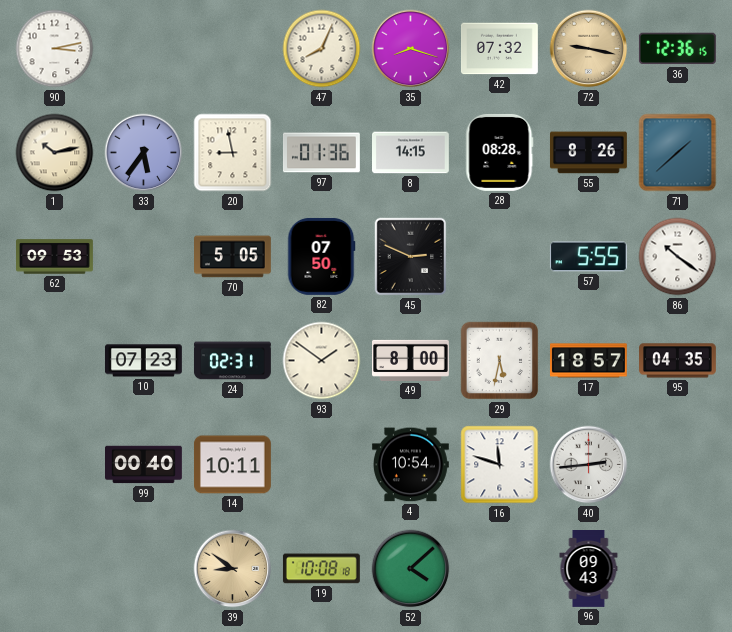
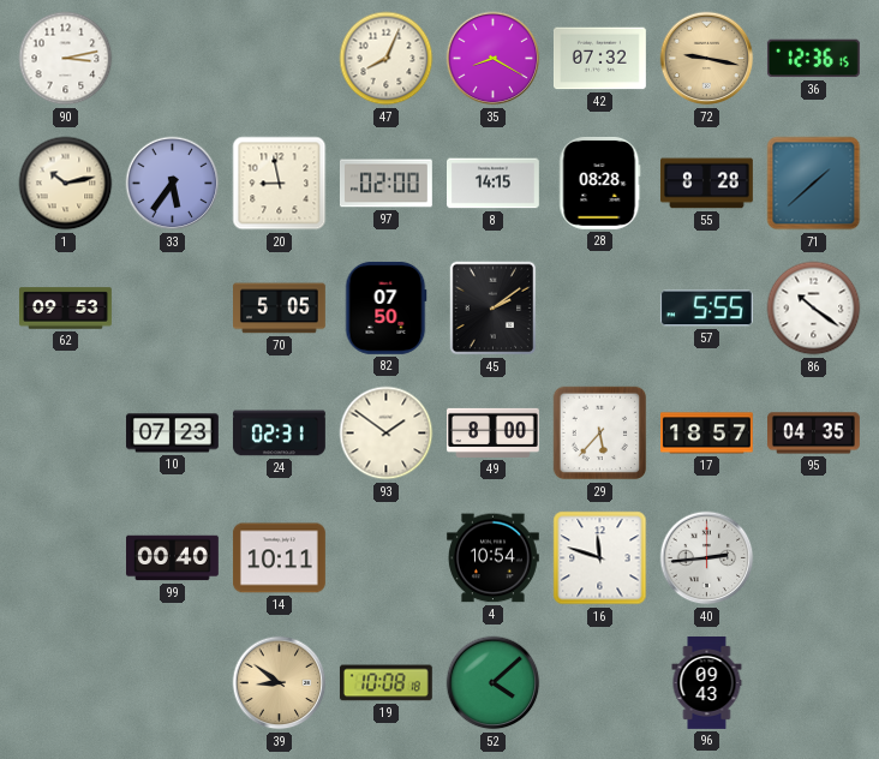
35: 8:18 -> 8:20
97: 01:36 -> 02:00
55: 8:26 -> 8:28
45: 2:49 -> 2:09
29: 5:32 -> 5:37
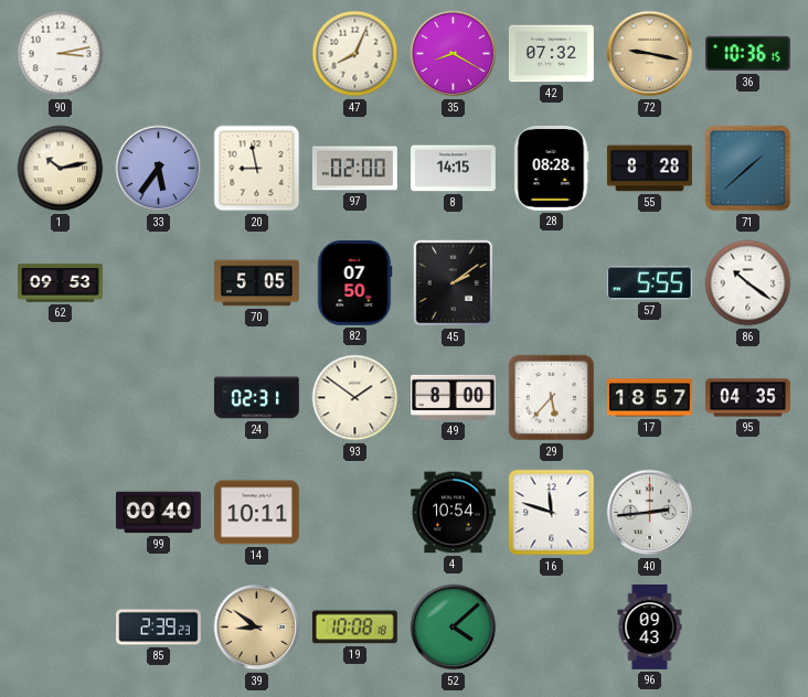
36: 12:36 -> 10:36
10: 07:23 -> none
85: none -> 2:39
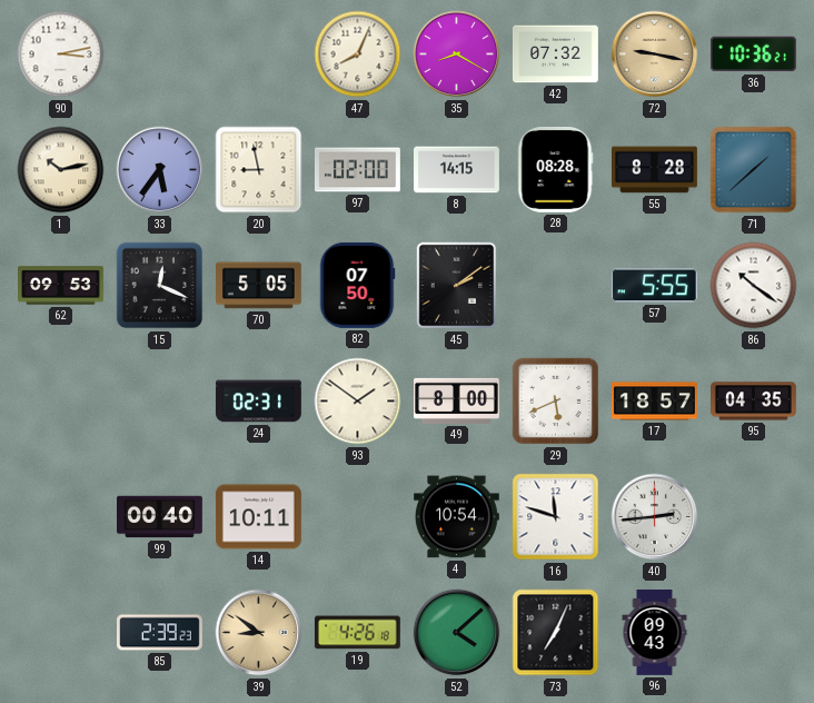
36: 10:36:15 -> 10:36:21
15: none -> 12:19
29: 5:37 -> 5:41
19: 10:08 -> 4:26
73: none -> 7:04
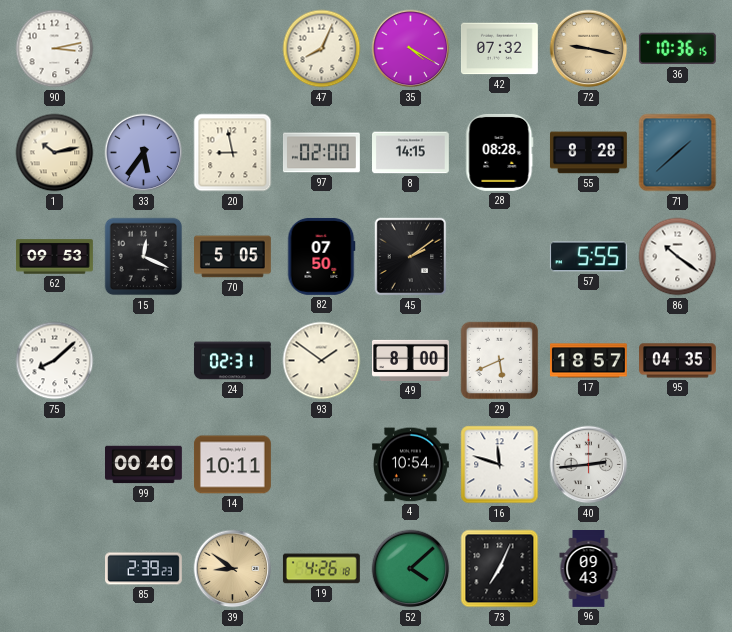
35: 8:20 -> 4:20
36: 10:36:21 -> 10:36:15
75: none -> 8:08
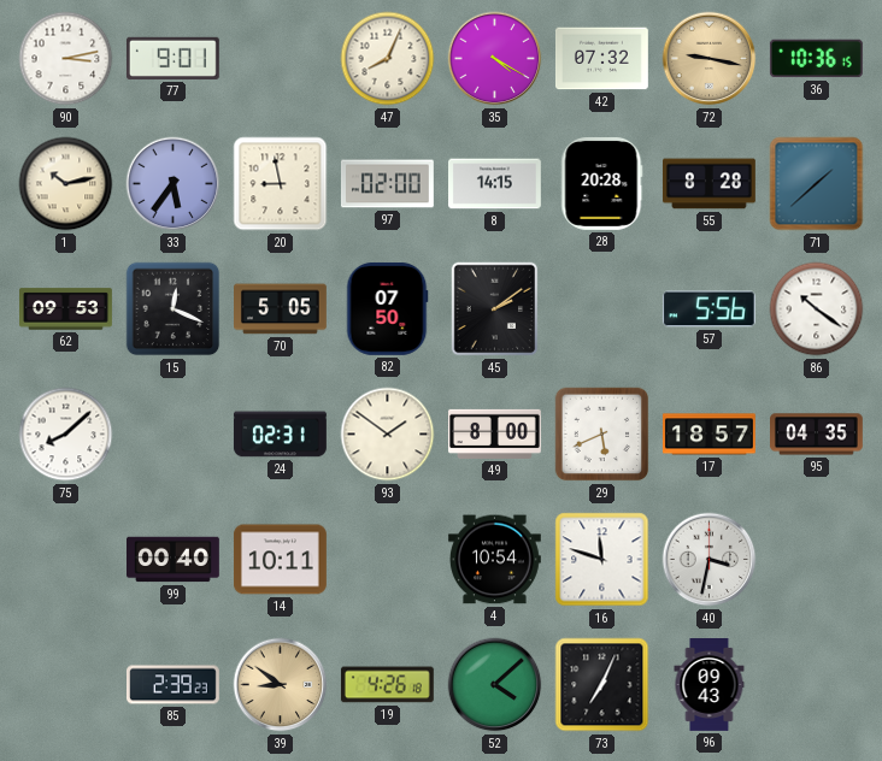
77: none -> 9:01
28: 08:28 -> 20:28
57: 5:55 -> 5:56
40: 2:44 -> 3:32
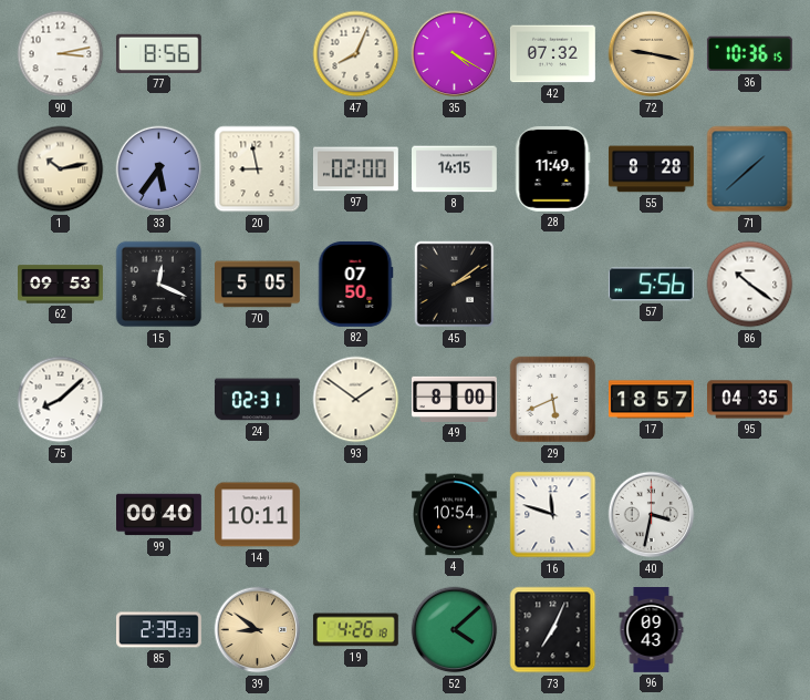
77: 9:01 -> 8:56
28: 20:28 -> 11:49
